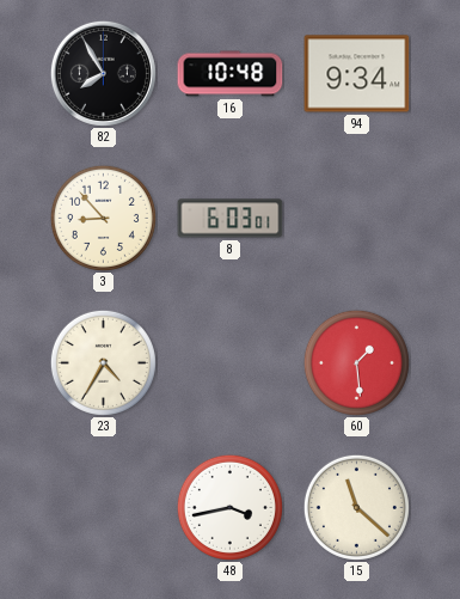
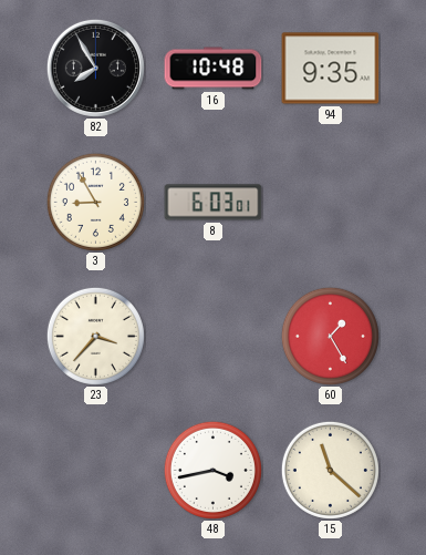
94: 9:34 -> 9:35
3: 8:53 -> 8:55
23: 4:35 -> 3:37
60: 1:29 -> 1:25
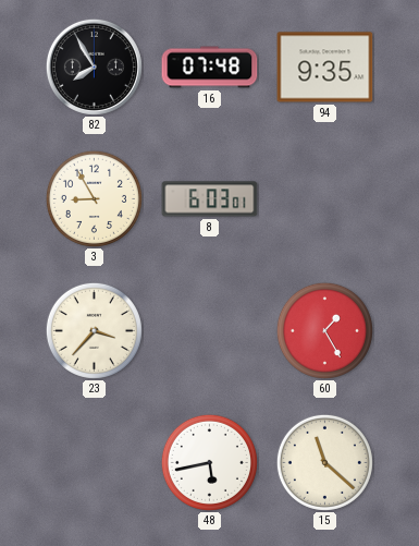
16: 10:48 -> 07:48
48: 3:43 -> 5:43
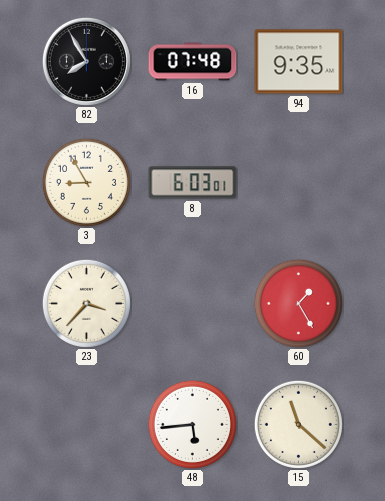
48: 5:43 -> 5:44
